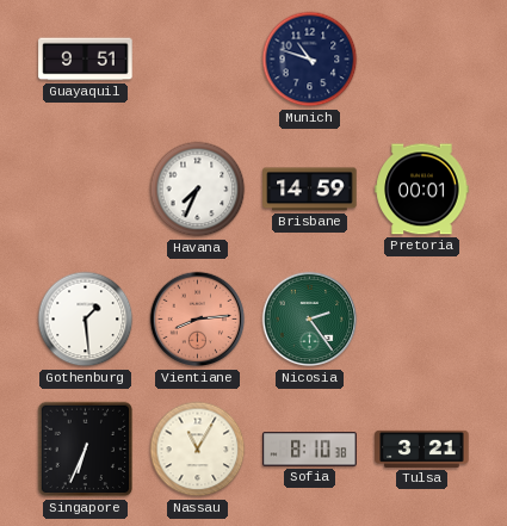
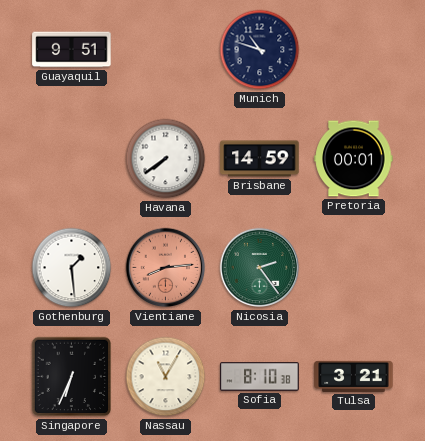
Havana: 7:34 -> 7:39
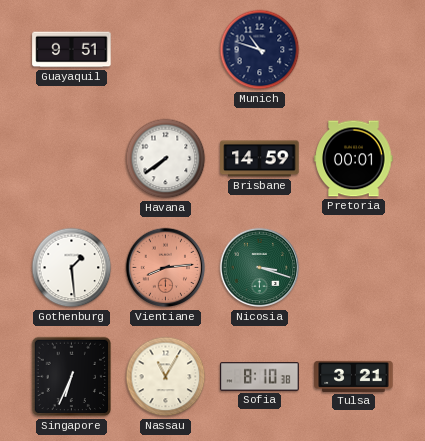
Nicosia: 2:24 -> 3:18
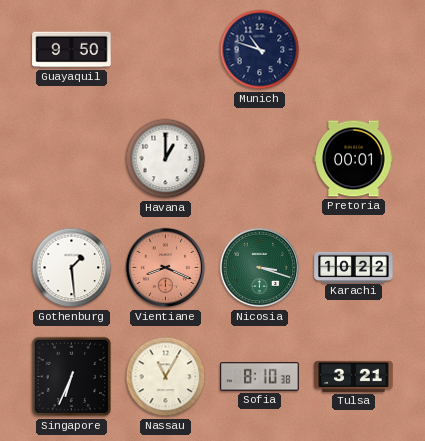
Guayaquil: 9:51 -> 9:50
Havana: 7:39 -> 1:00
Brisbane: 14:59 -> none
Vientiane: 8:14 -> 8:19
Karachi: none -> 10:22
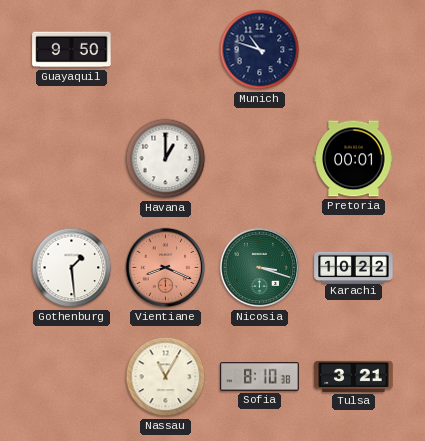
Singapore: 6:34 -> none
